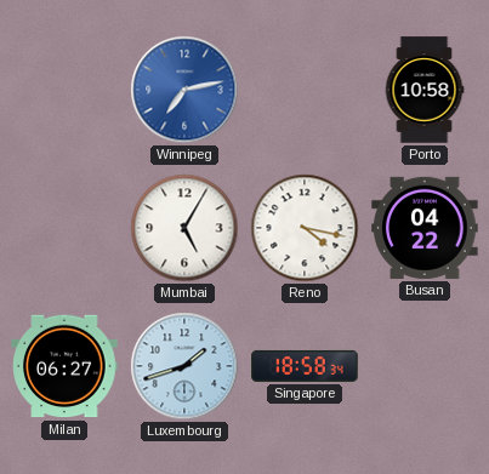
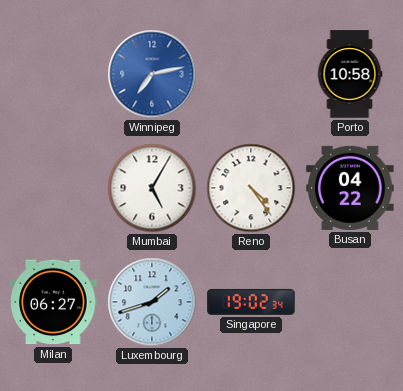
Reno: 4:17 -> 4:24
Singapore: 18:58 -> 19:02
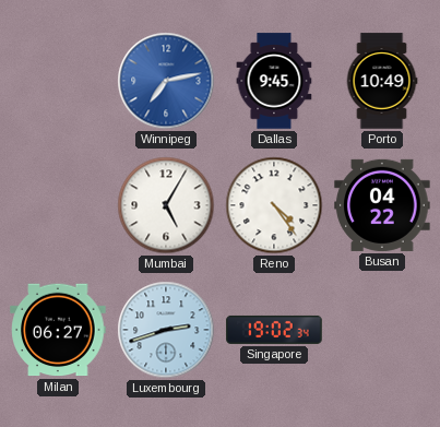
Dallas: none -> 9:45
Porto: 10:58 -> 10:49
Luxembourg: 1:42 -> 2:42
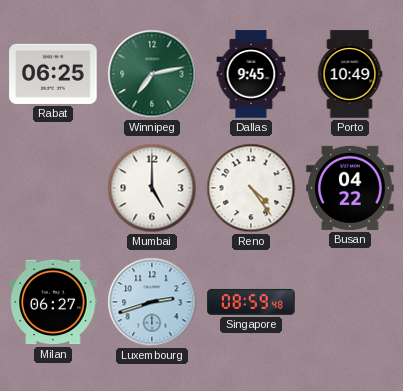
Rabat: none -> 06:25
Winnipeg dial: blue -> green
Mumbai: 5:05 -> 5:00
Singapore: 19:02 -> 08:59
